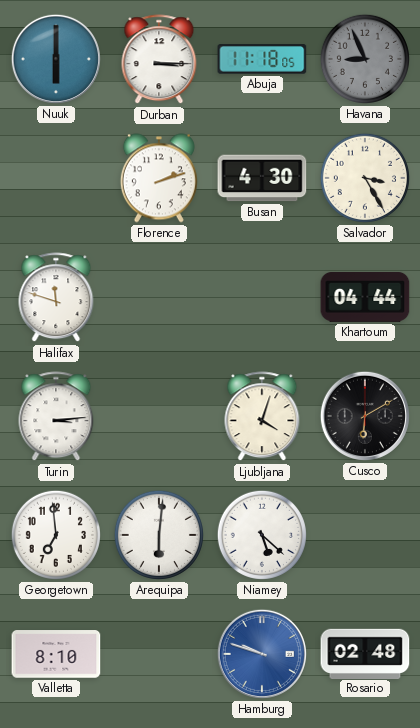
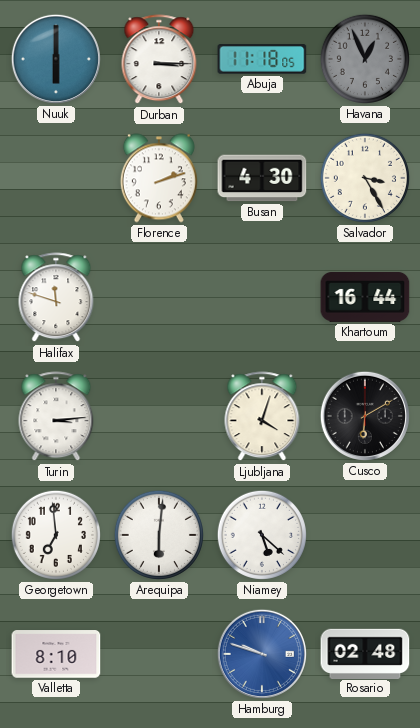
Havana: 8:56 -> 12:56
Khartoum: 04:44 -> 16:44
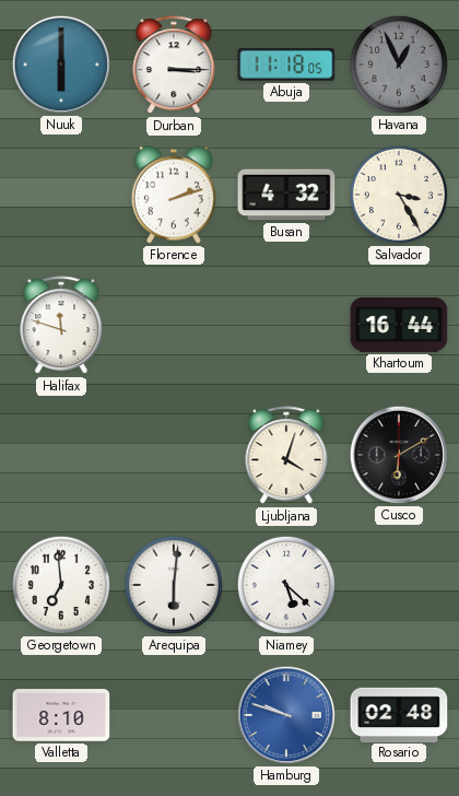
Busan: 4:30 -> 4:32
Turin: 3:14 -> none
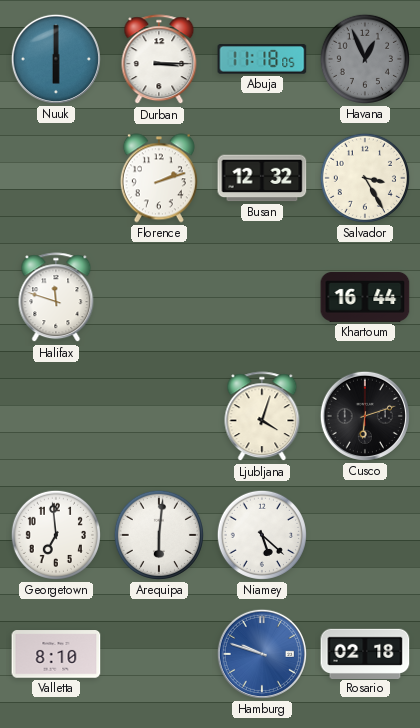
Busan: 4:32 -> 12:32
Cusco: 6:10 -> 6:12
Rosario: 02:48 -> 02:18
